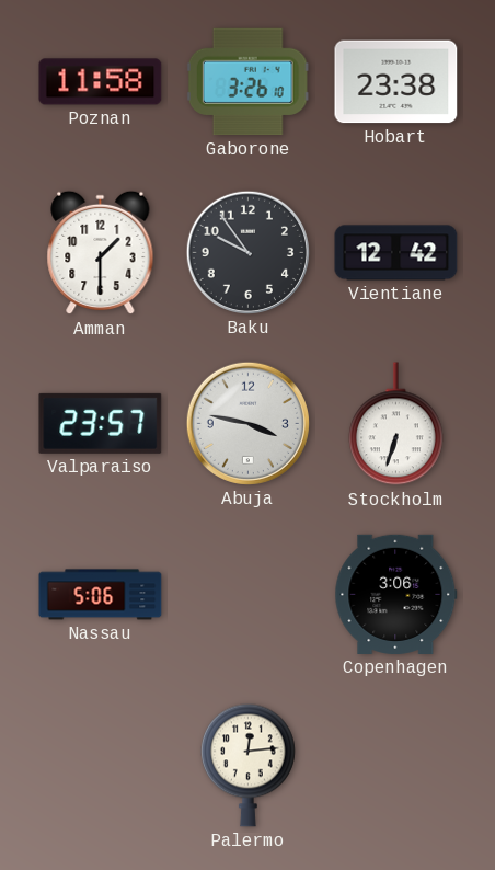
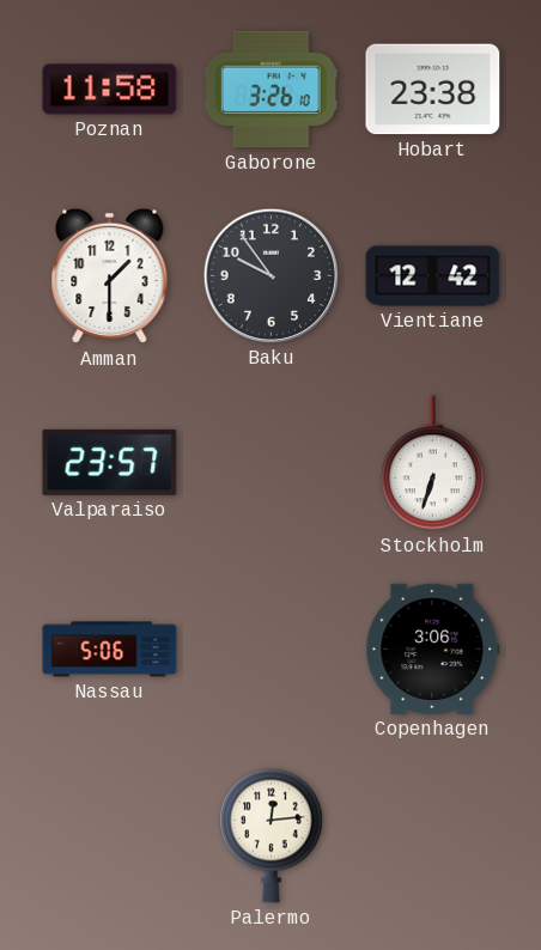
Abuja: 3:47 -> none
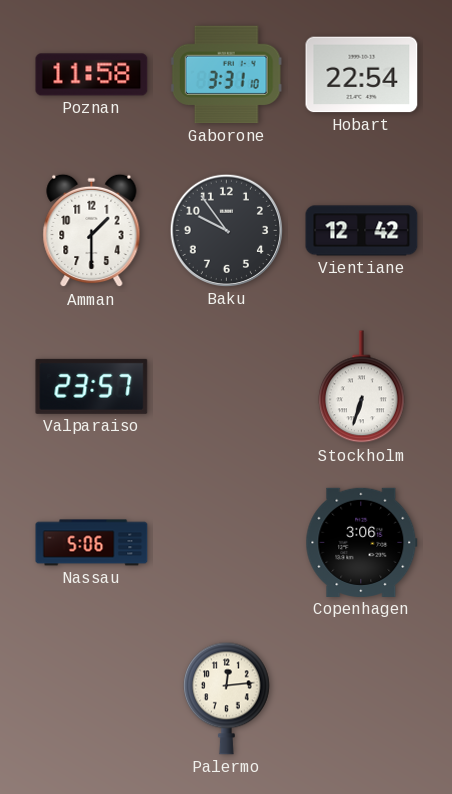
Gaborone: 3:26 -> 3:31
Hobart: 23:38 -> 22:54
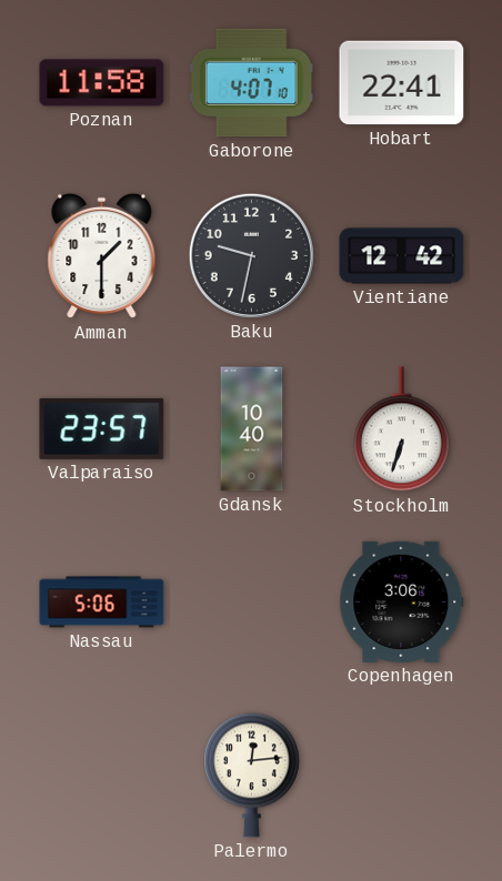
Gaborone: 3:31 -> 4:07
Hobart: 22:54 -> 22:41
Baku: 9:54 -> 9:32
Gdansk: none -> 10:40
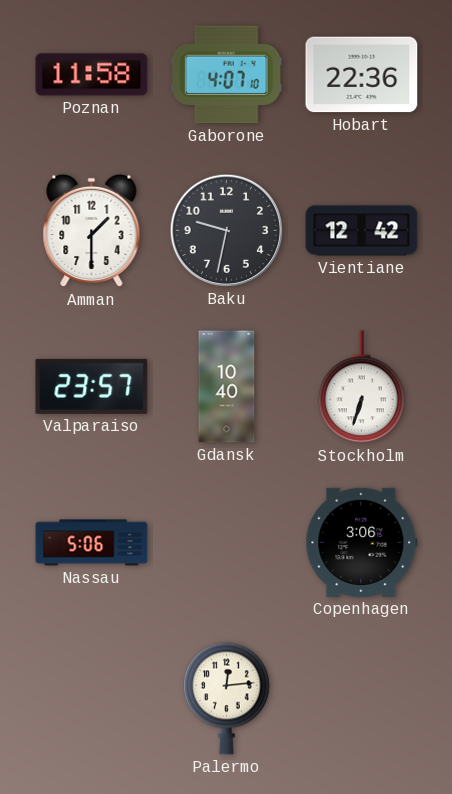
Hobart: 22:41 -> 22:36
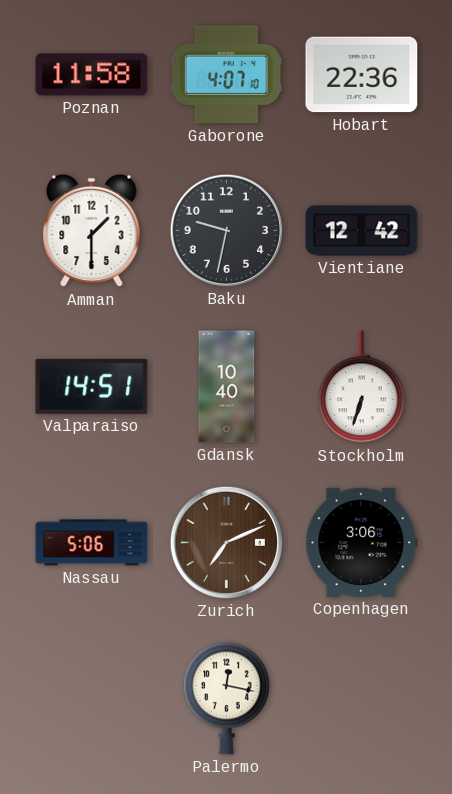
Valparaiso: 23:57 -> 14:51
Zurich: none -> 7:11
Palermo: 12:14 -> 12:17
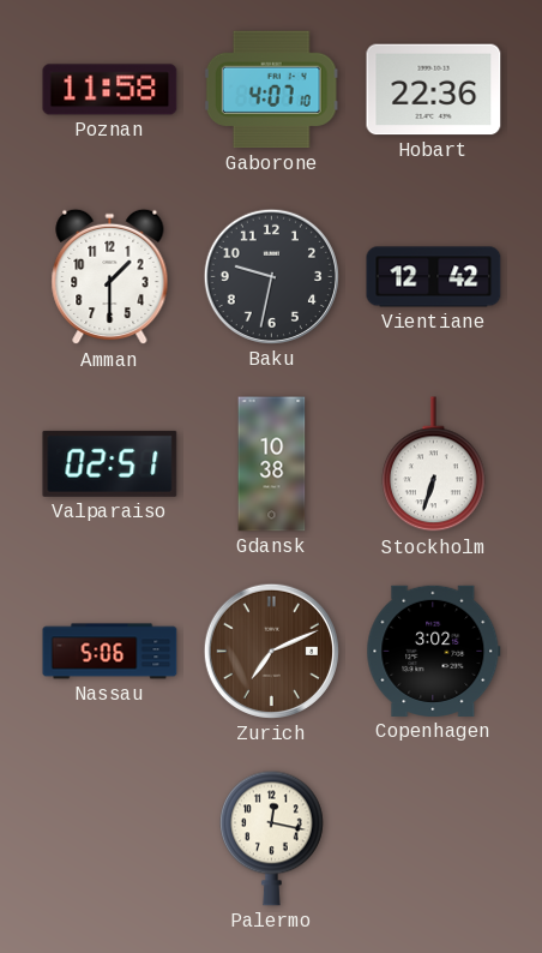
Valparaiso: 14:51 -> 02:51
Gdansk: 10:40 -> 10:38
Copenhagen: 3:06 -> 3:02
